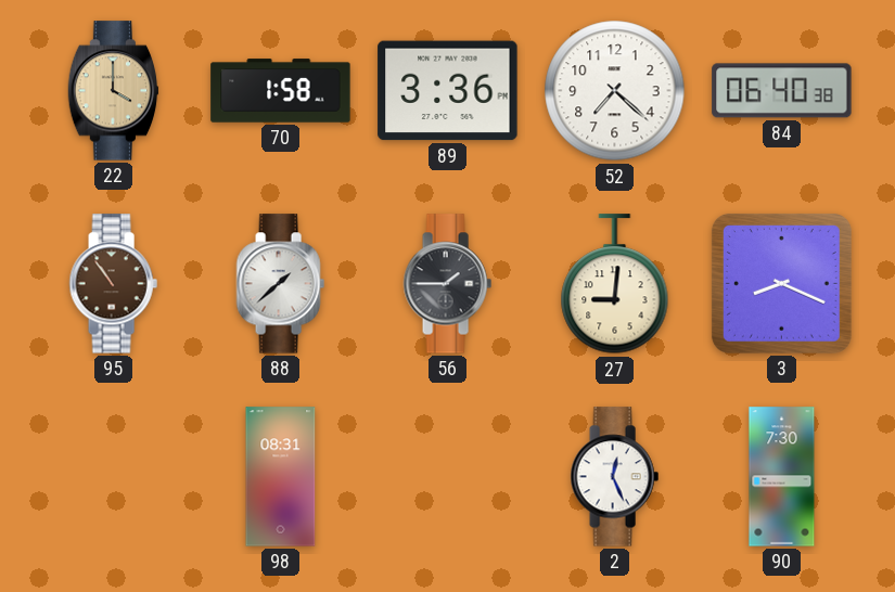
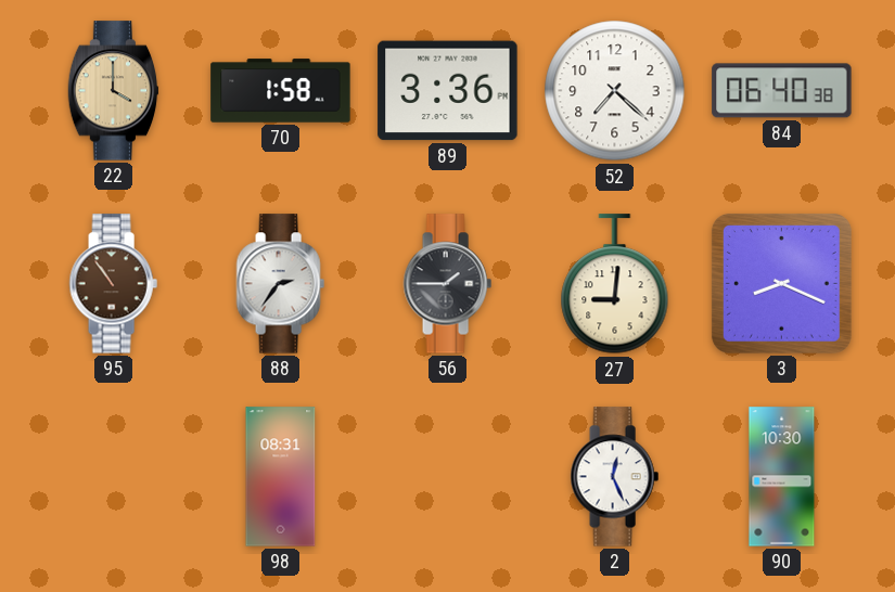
88: 1:38 -> 2:36
90: 7:30 -> 10:30
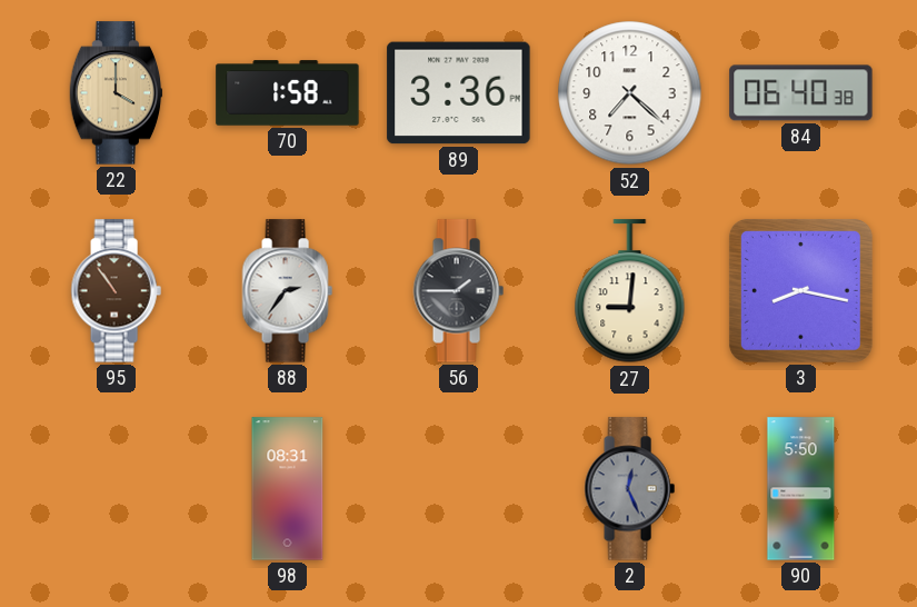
3: 8:19 -> 8:17
2 dial: white -> grey
90: 10:30 -> 5:50
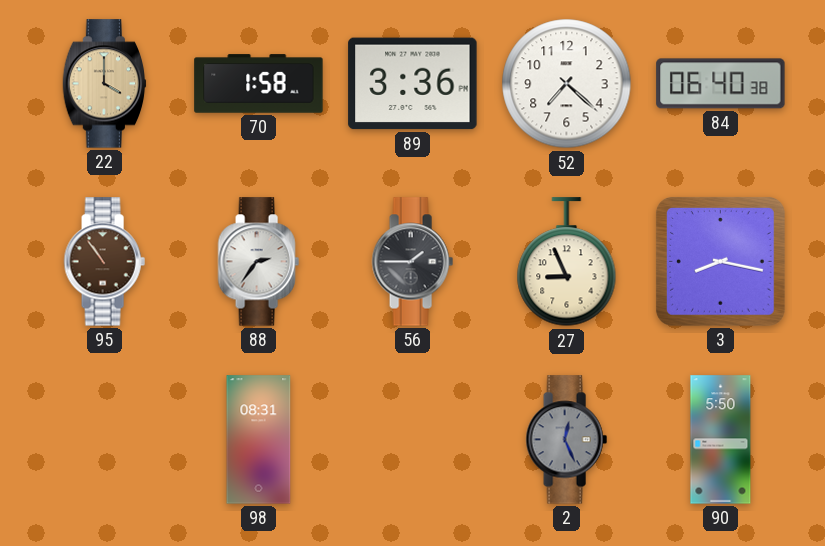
27: 9:01 -> 8:56
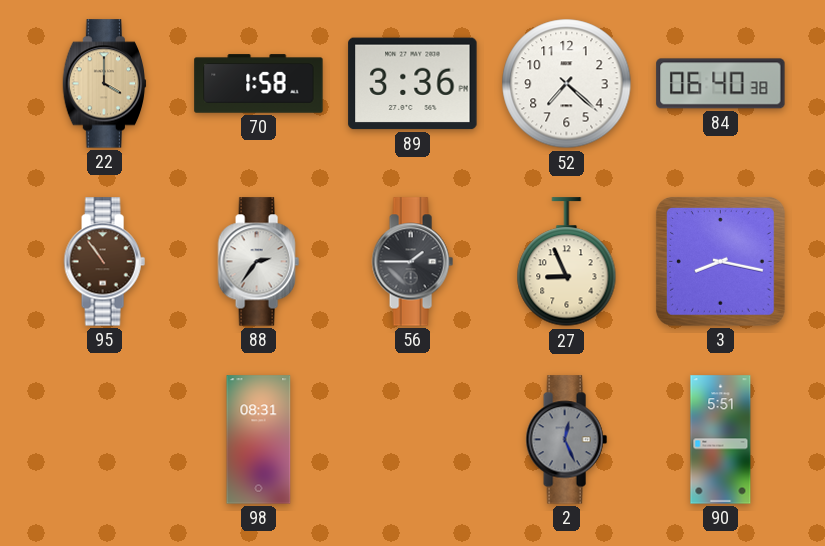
90: 5:50 -> 5:51
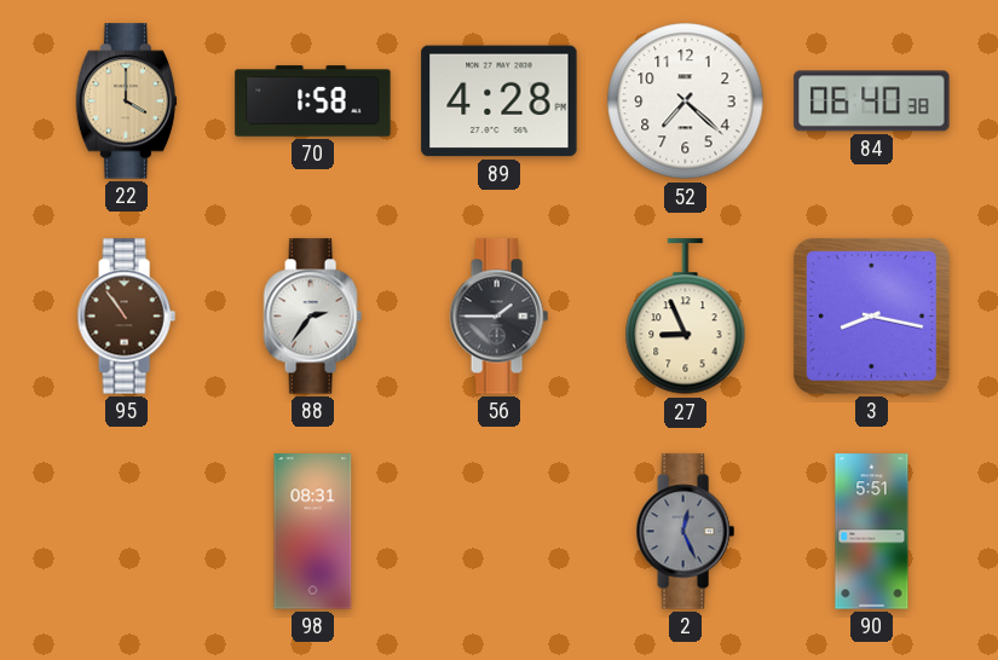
89: 3:36 -> 4:28
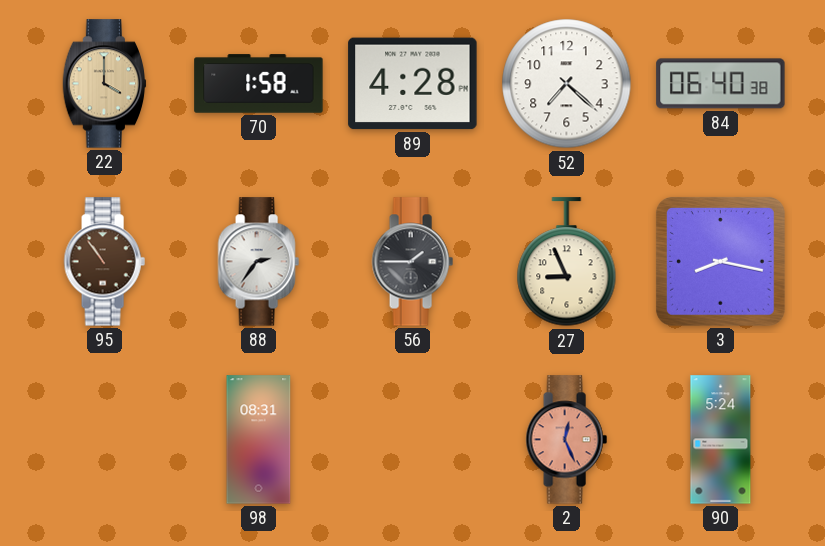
2 dial: grey -> salmon
90: 5:51 -> 5:24
